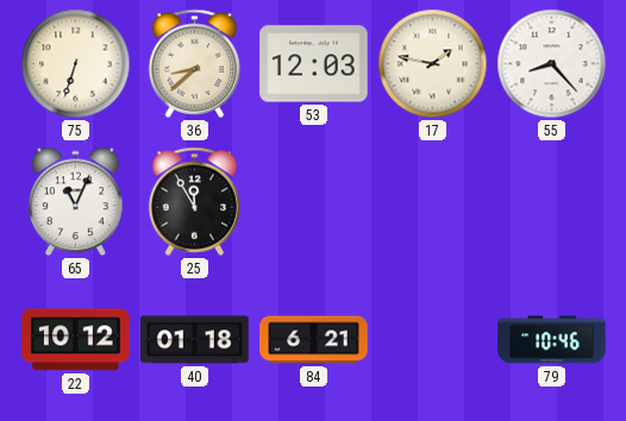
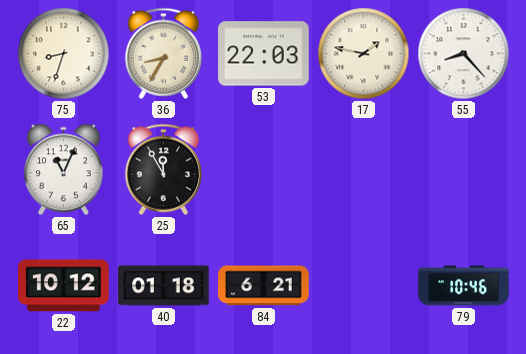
75: 6:33 -> 8:33
36: 8:38 -> 8:35
53: 12:03 -> 22:03
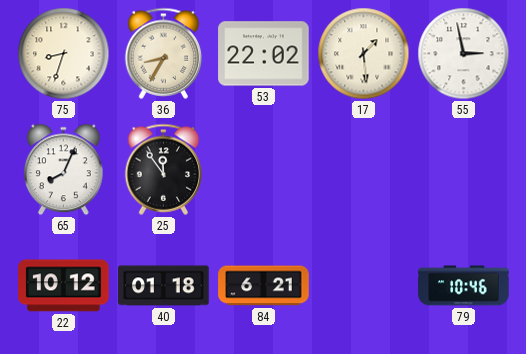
53: 22:03 -> 22:02
17: 1:47 -> 1:29
55: 8:23 -> 2:58
65: 11:04 -> 8:04
25: 11:55 -> 11:54
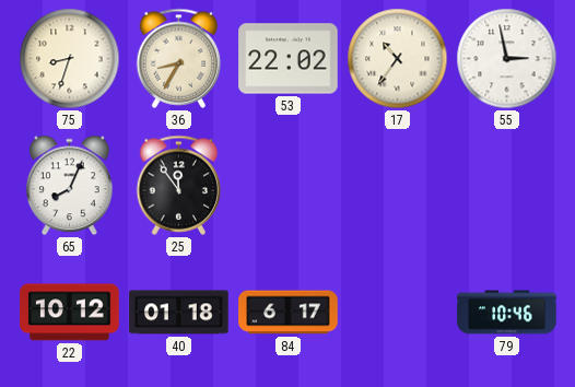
17: 1:29 -> 10:36
84: 6:21 -> 6:17
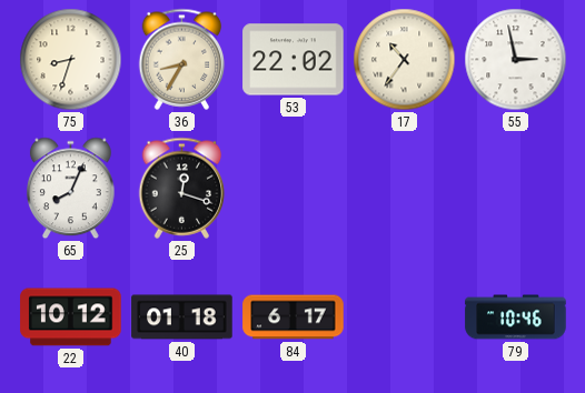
25: 11:54 -> 12:18
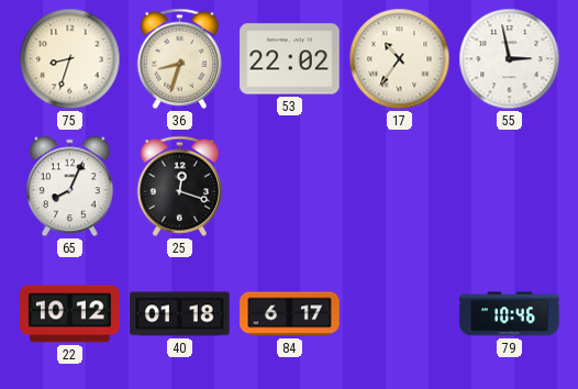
36: 8:35 -> 8:33
